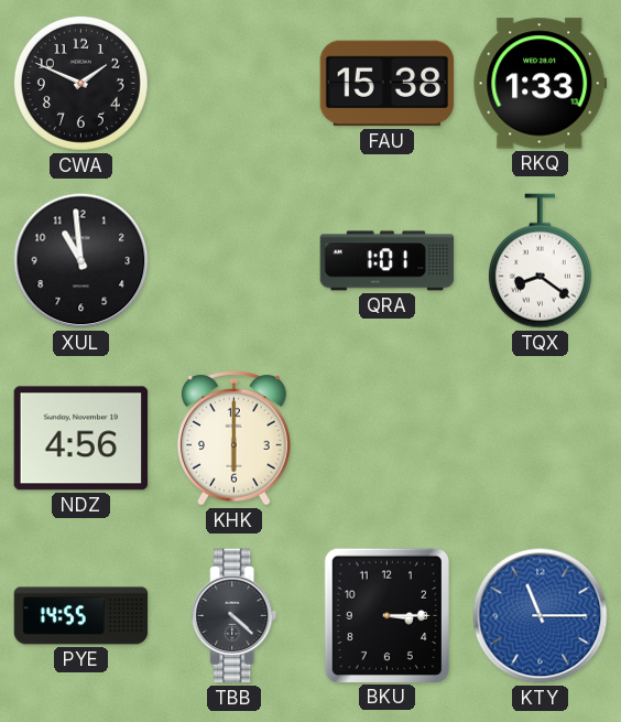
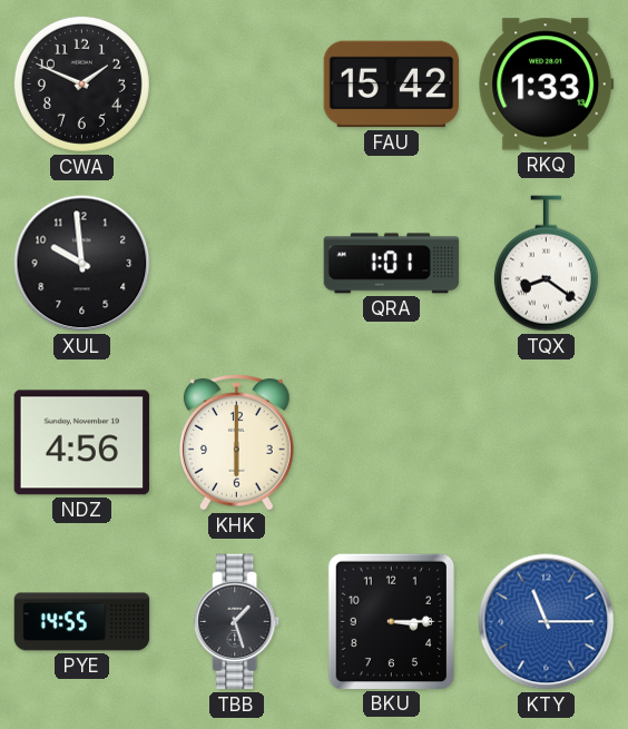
FAU: 15:38 -> 15:42
XUL: 10:59 -> 9:59
TBB: 4:22 -> 1:27
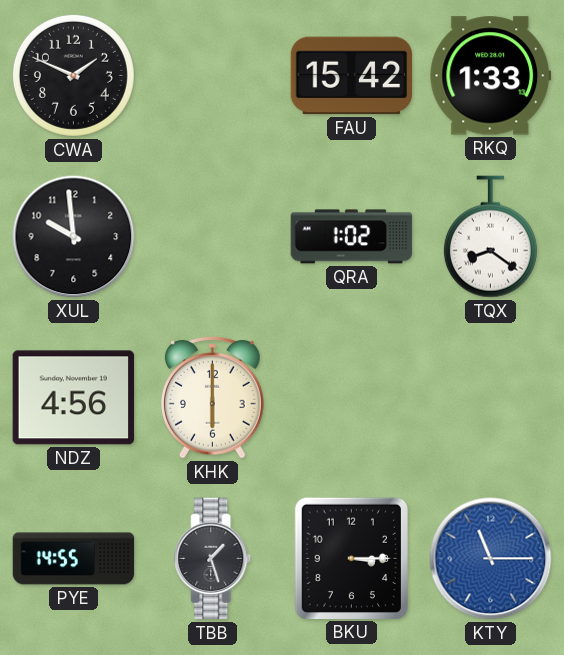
QRA: 1:01 -> 1:02
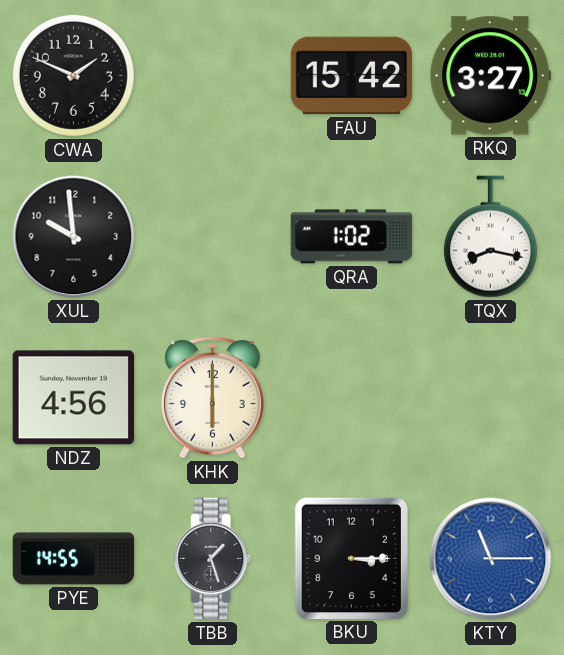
RKQ: 1:33 -> 3:27
TQX: 8:21 -> 8:17
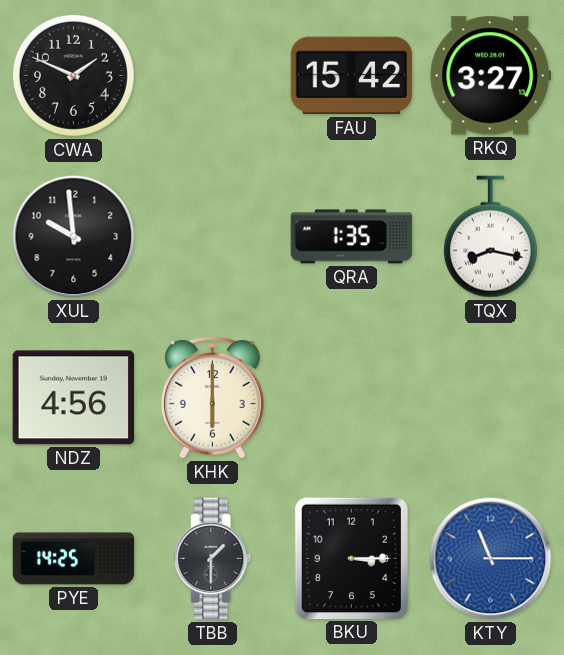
QRA: 1:02 -> 1:35
PYE: 14:55 -> 14:25
TBB: 1:27 -> 1:30
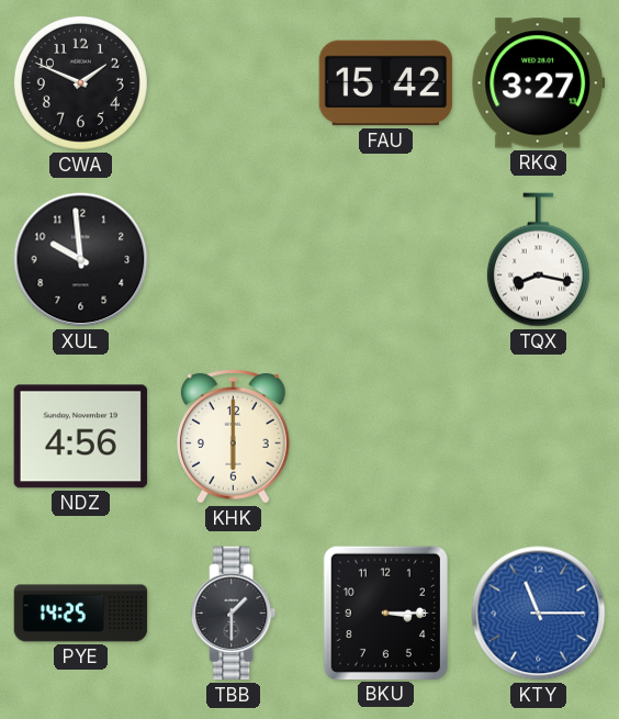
QRA: 1:35 -> none
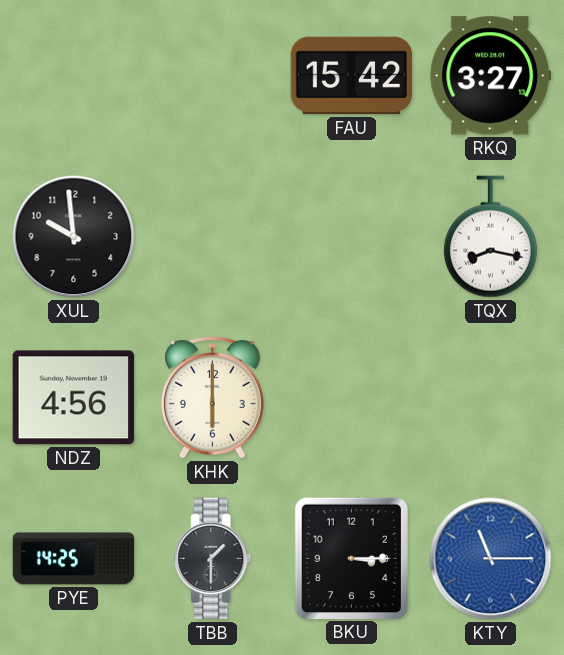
CWA: 1:49 -> none
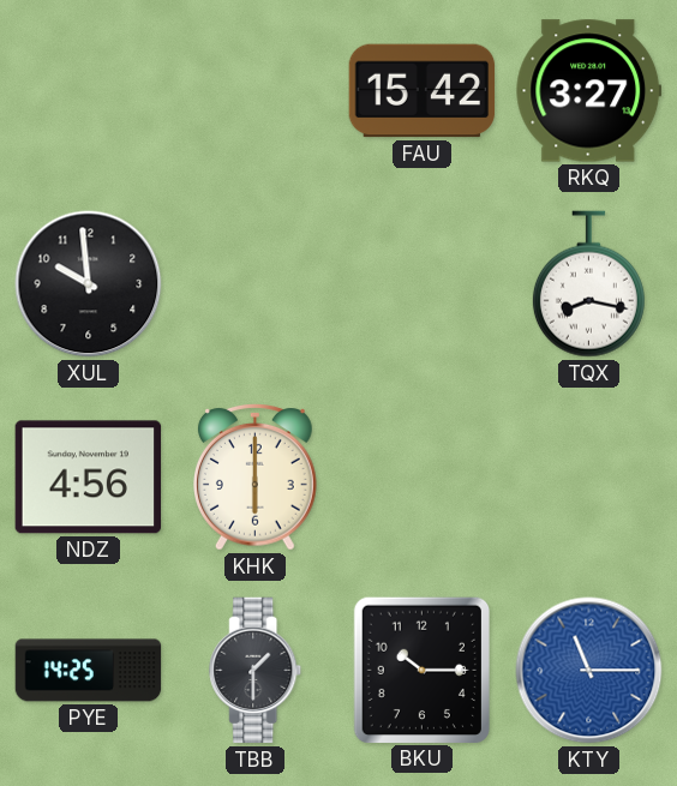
BKU: 3:15 -> 10:15
